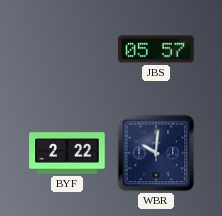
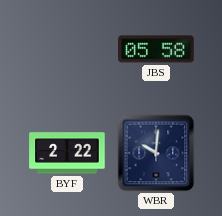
JBS: 05:57 -> 05:58
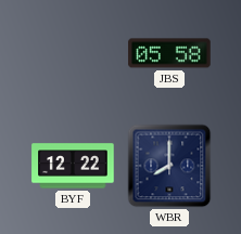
BYF: 2:22 -> 12:22
WBR: 10:01 -> 8:00
